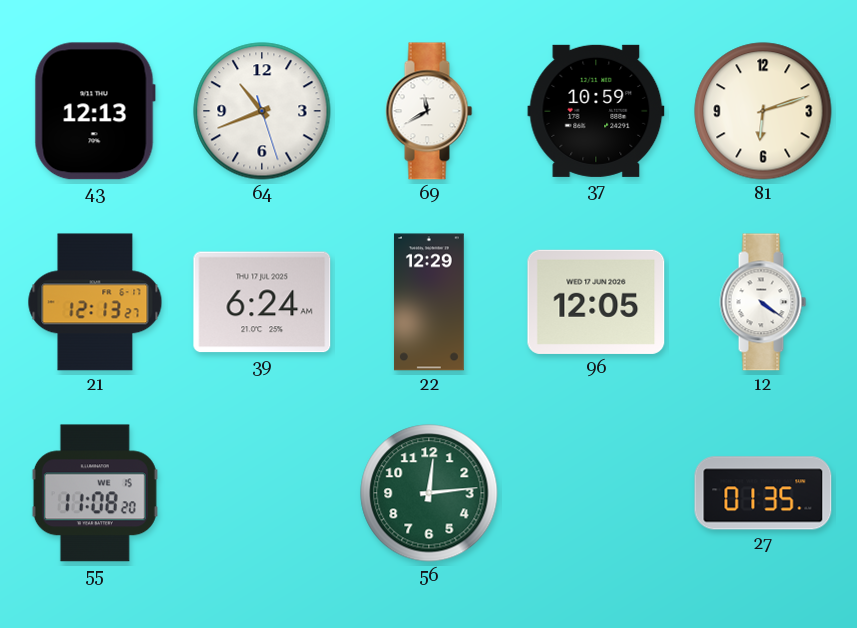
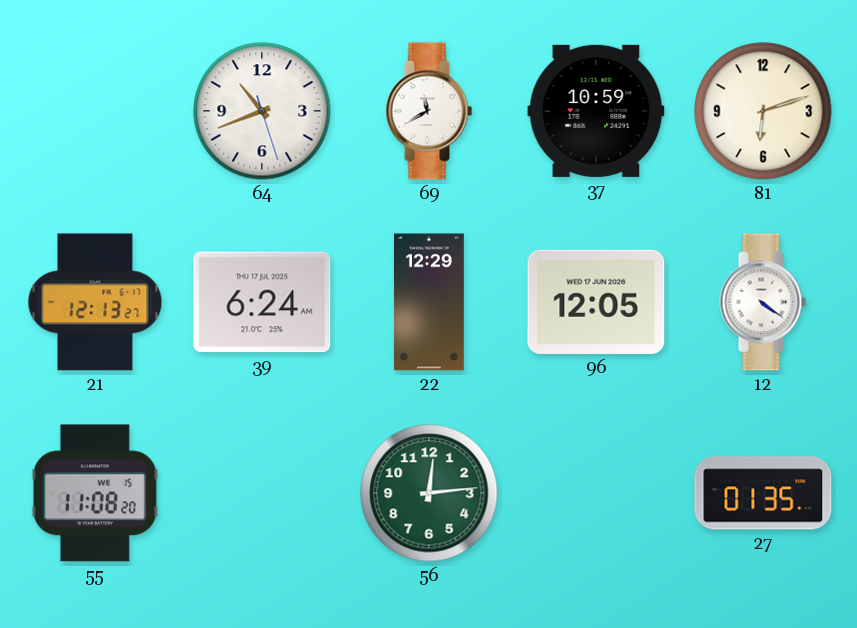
43: 12:13 -> none
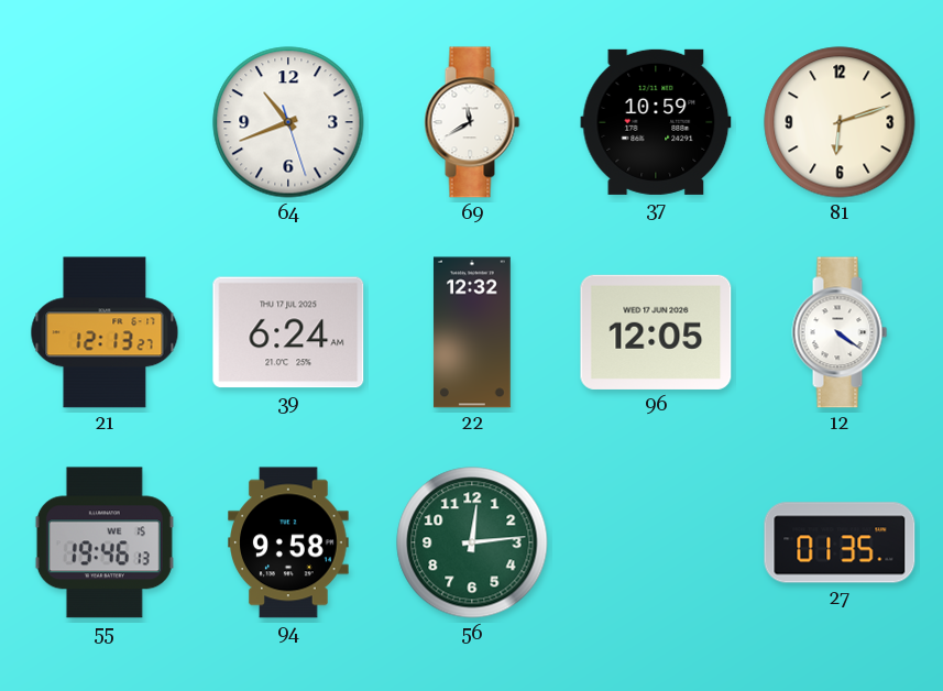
22: 12:29 -> 12:32
55: 11:08 -> 19:46
94: none -> 9:58
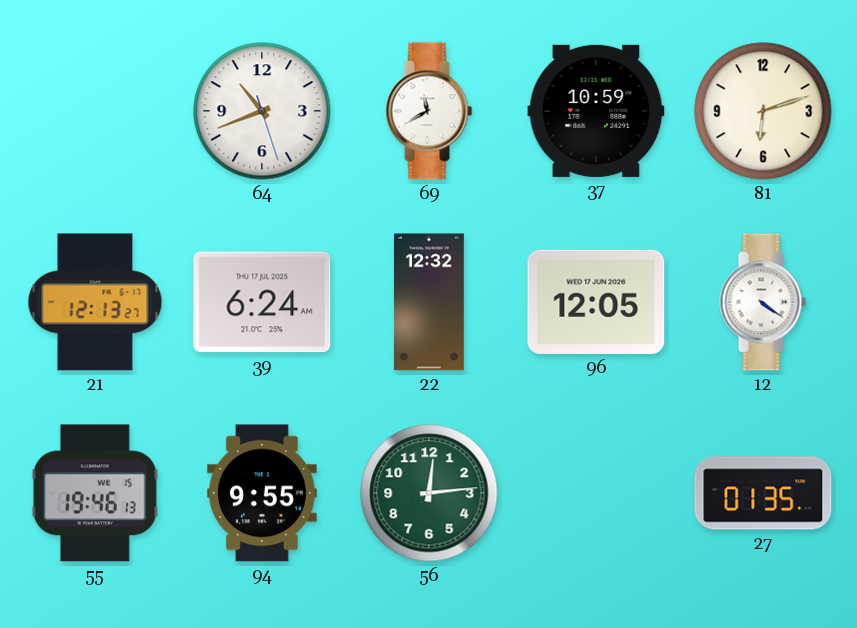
94: 9:58 -> 9:55
